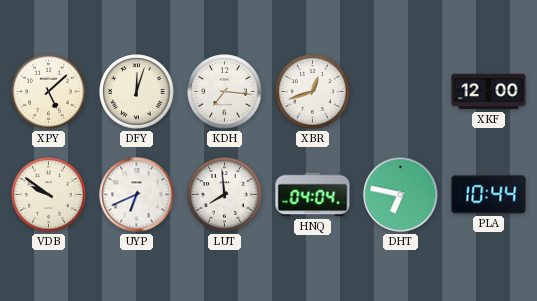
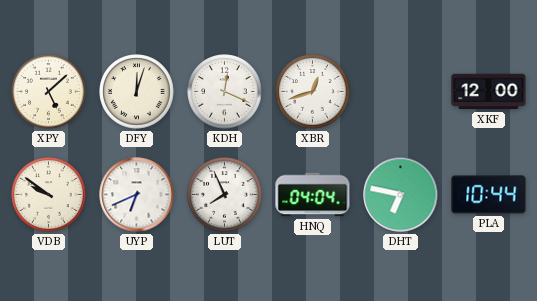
KDH: 7:16 -> 12:19
LUT: 7:59 -> 7:56
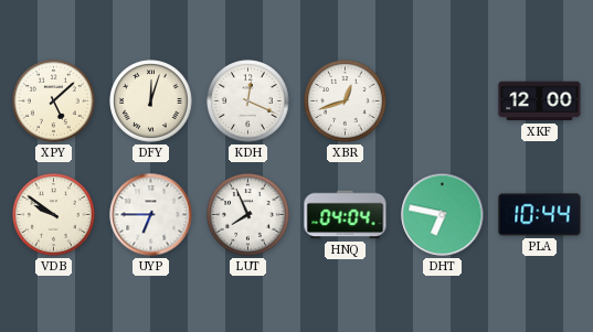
UYP: 6:41 -> 6:45
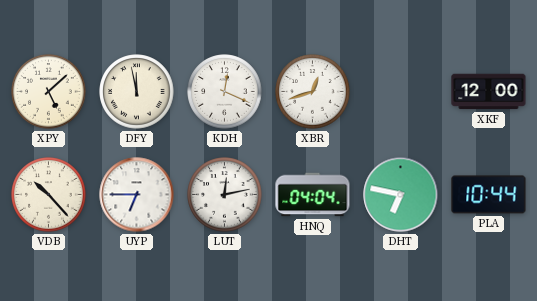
DFY: 12:03 -> 11:58
VDB: 9:51 -> 10:23
LUT: 7:56 -> 12:13
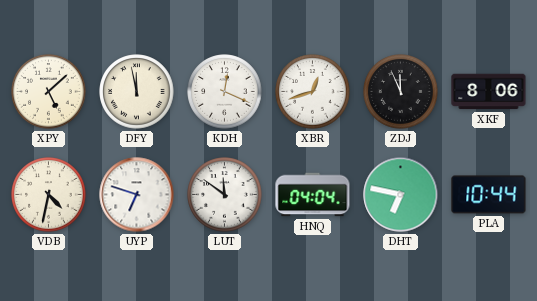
ZDJ: none -> 11:56
XKF: 12:00 -> 8:06
VDB: 10:23 -> 4:32
UYP: 6:45 -> 6:48
LUT: 12:13 -> 11:51
